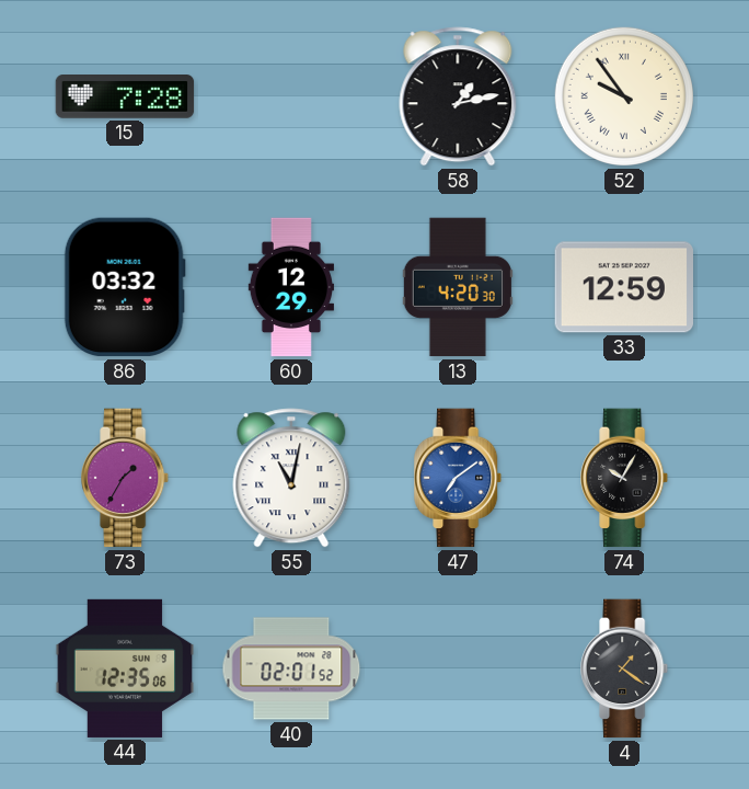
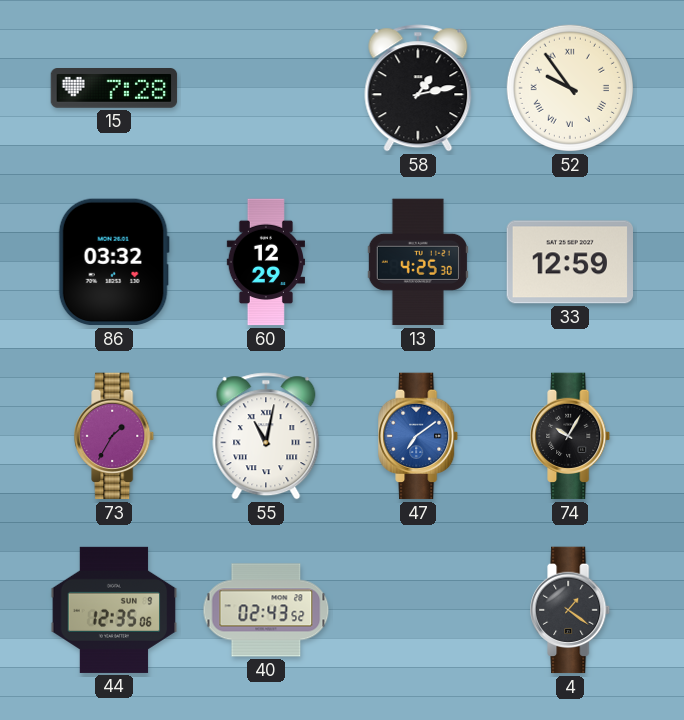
13: 4:20 -> 4:25
40: 02:01 -> 02:43
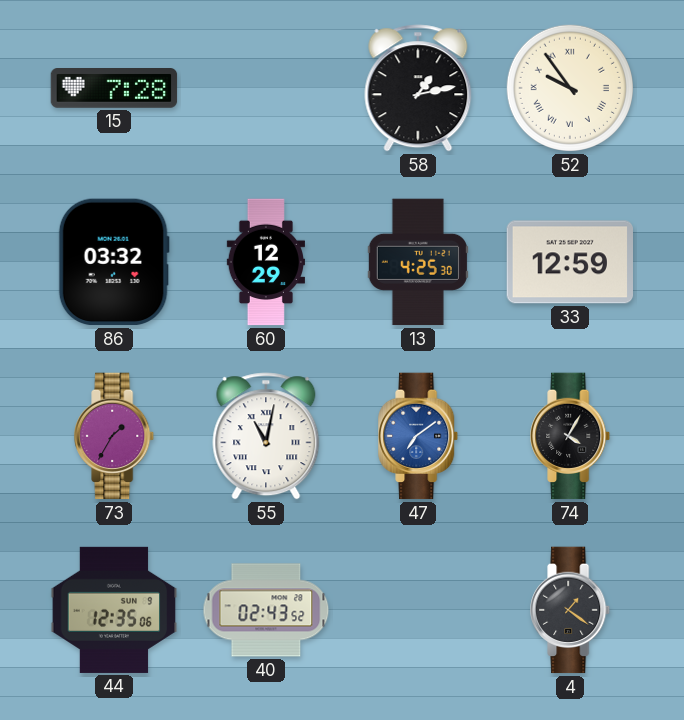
74: 10:05 -> 4:05
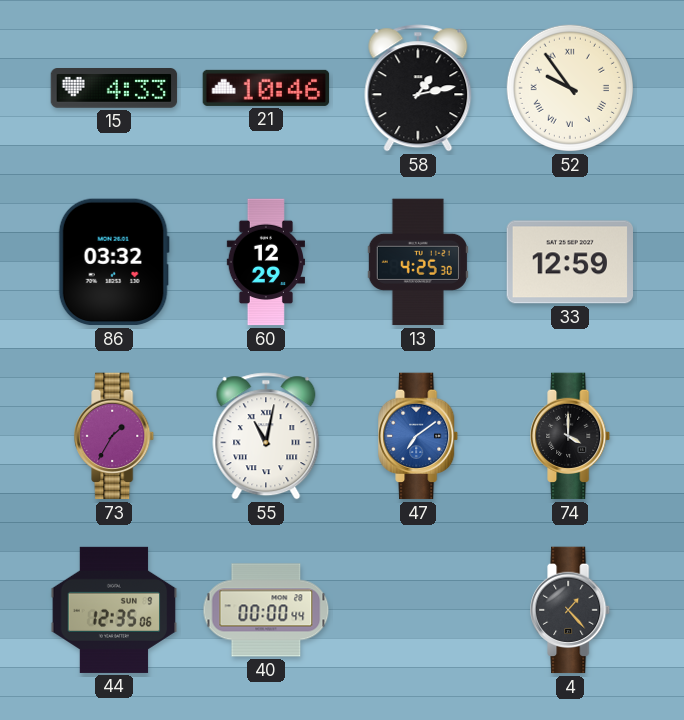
15: 7:28 -> 4:33
21: none -> 10:46
74: 4:05 -> 4:00
40: 02:43 -> 00:00
4: 1:21 -> 1:23
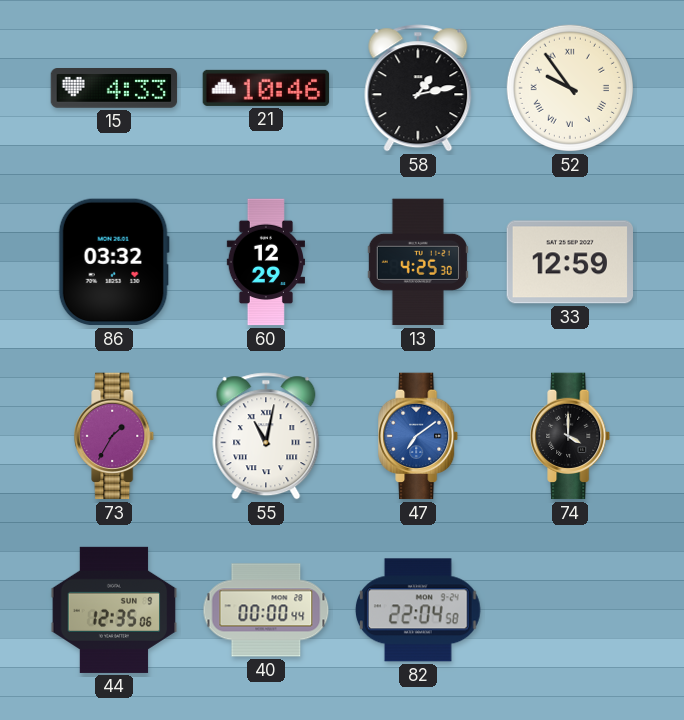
82: none -> 22:04
4: 1:23 -> none
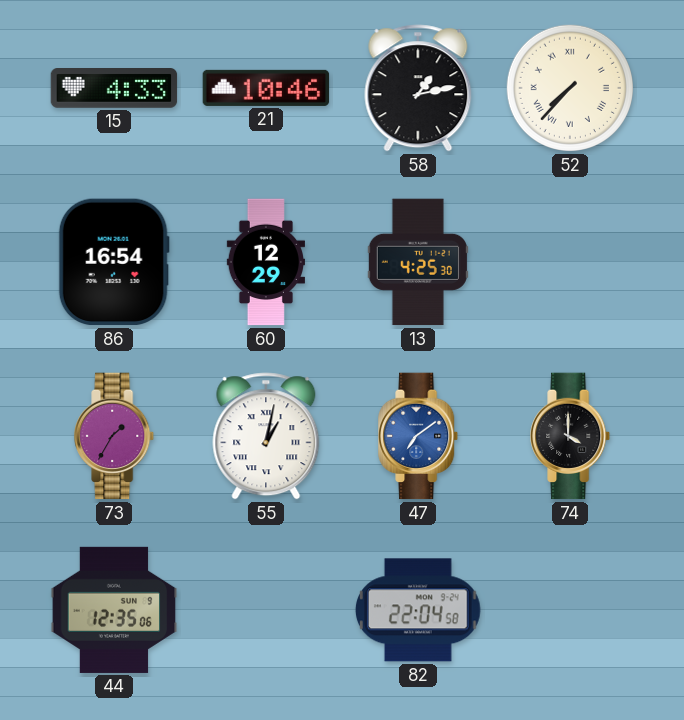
52: 9:54 -> 7:37
86: 03:32 -> 16:54
33: 12:59 -> none
55: 11:02 -> 1:02
40: 00:00 -> none
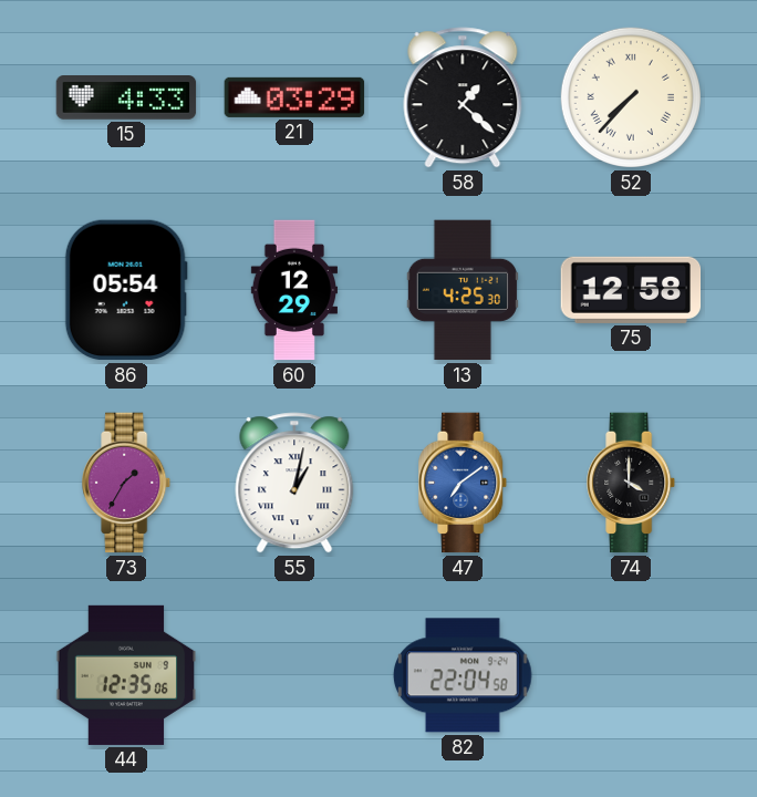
21: 10:46 -> 03:29
58: 1:13 -> 1:22
86: 16:54 -> 05:54
75: none -> 12:58
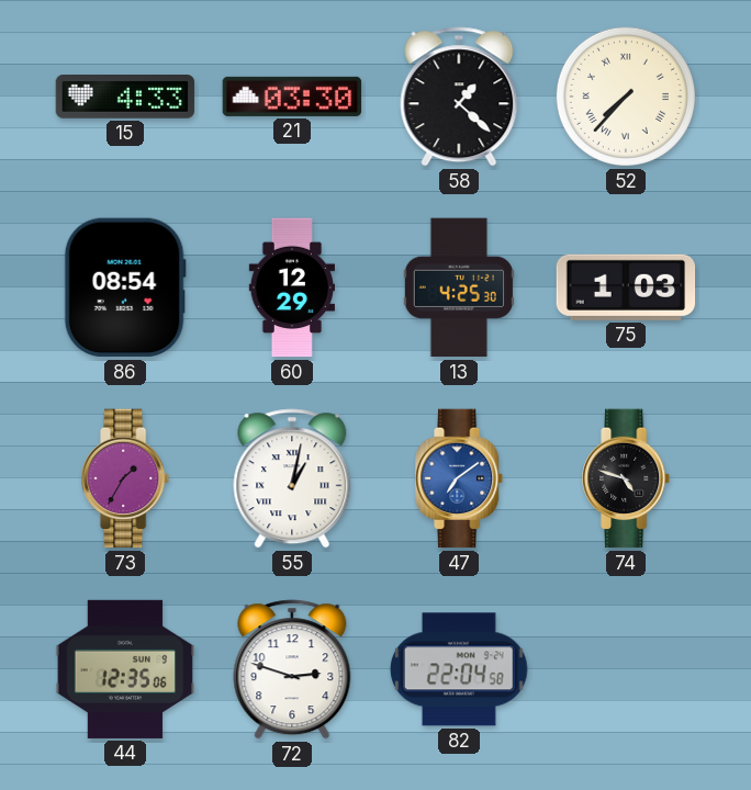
21: 03:29 -> 03:30
86: 05:54 -> 08:54
75: 12:58 -> 1:03
74: 4:00 -> 4:48
72: none -> 2:48
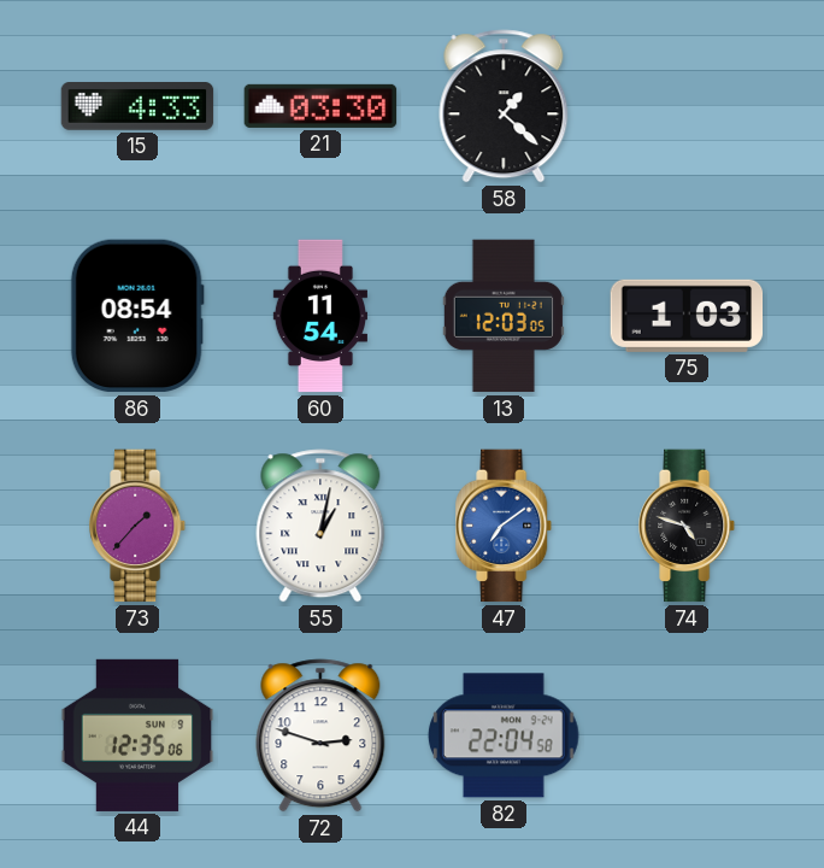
52: 7:37 -> none
60: 12:29 -> 11:54
13: 4:25 -> 12:03
73: 1:35 -> 1:37
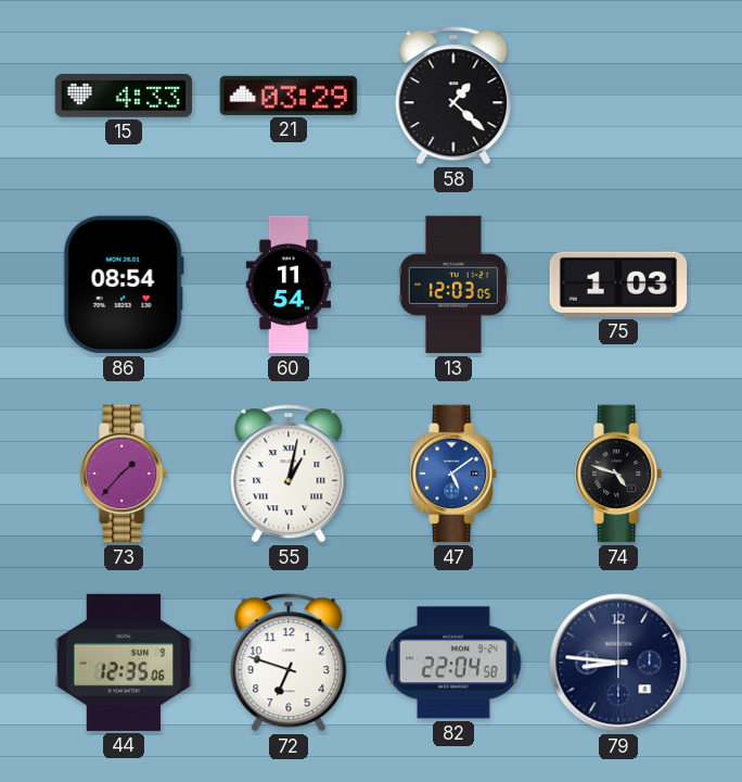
21: 03:30 -> 03:29
47: 7:09 -> 5:09
72: 2:48 -> 6:48
79: none -> 8:46
